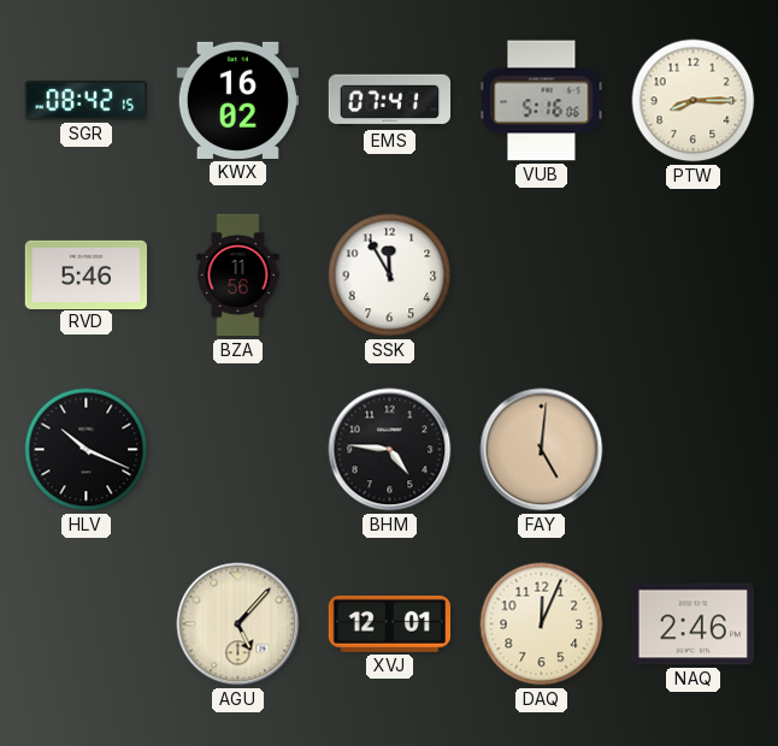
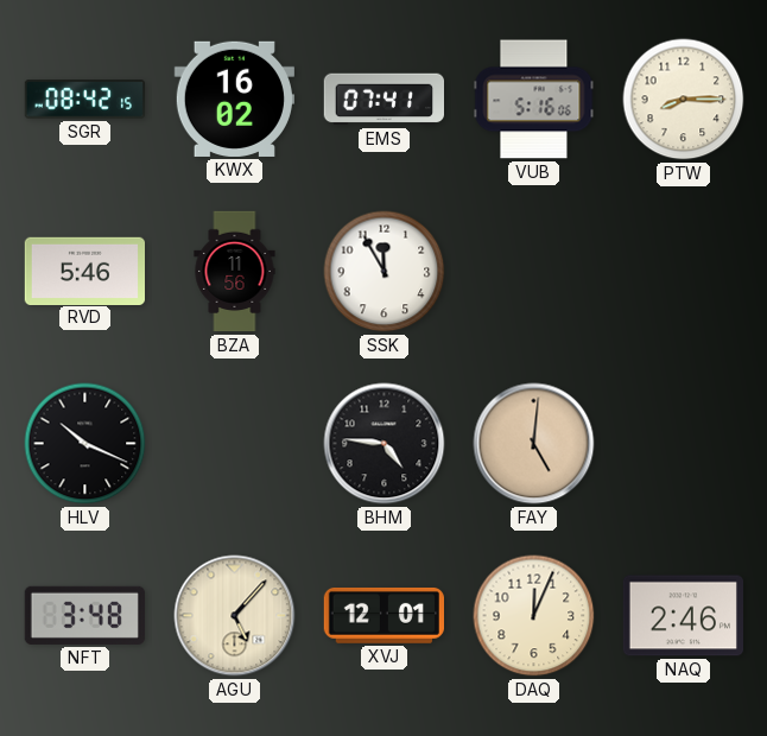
NFT: none -> 3:48
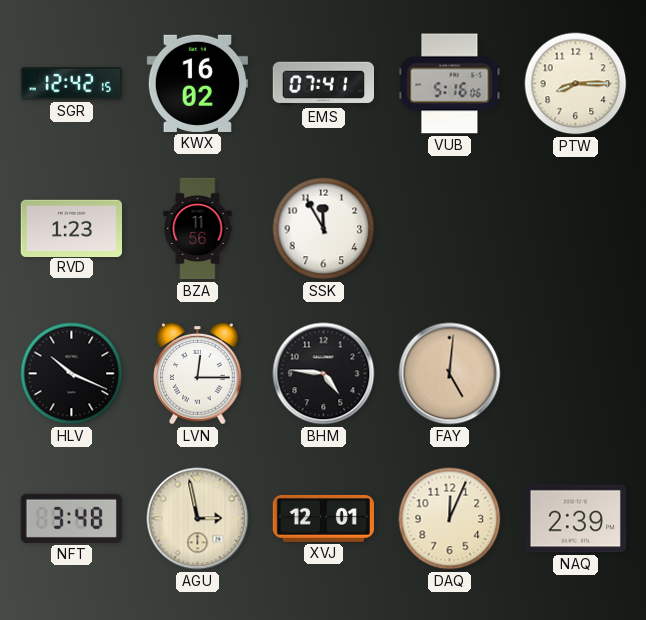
SGR: 08:42 -> 12:42
RVD: 5:46 -> 1:23
LVN: none -> 12:15
AGU: 5:07 -> 2:58
NAQ: 2:46 -> 2:39
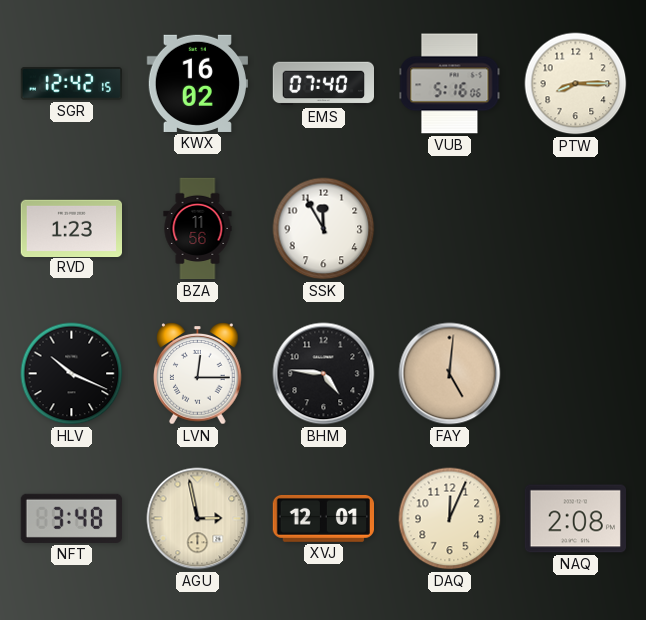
EMS: 07:41 -> 07:40
NAQ: 2:39 -> 2:08
